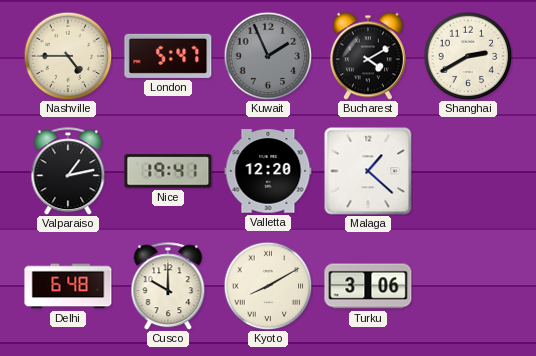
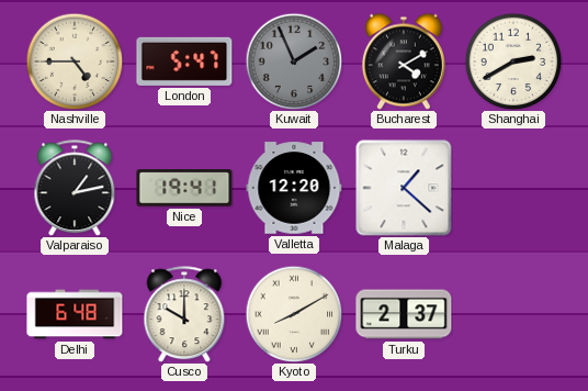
Turku: 3:06 -> 2:37
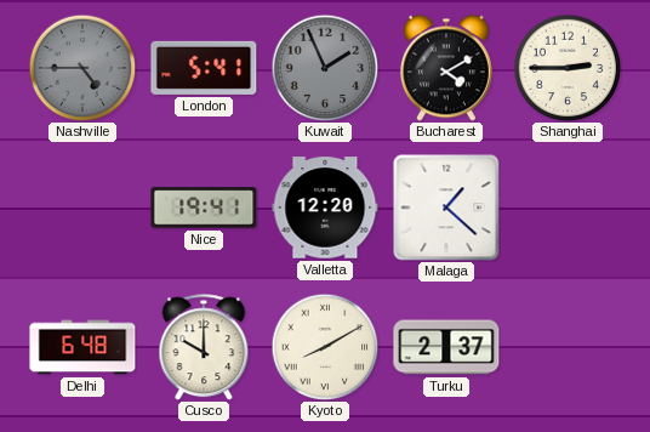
Nashville dial: cream -> grey
London: 5:47 -> 5:41
Shanghai: 2:40 -> 2:45
Valparaiso: 1:13 -> none
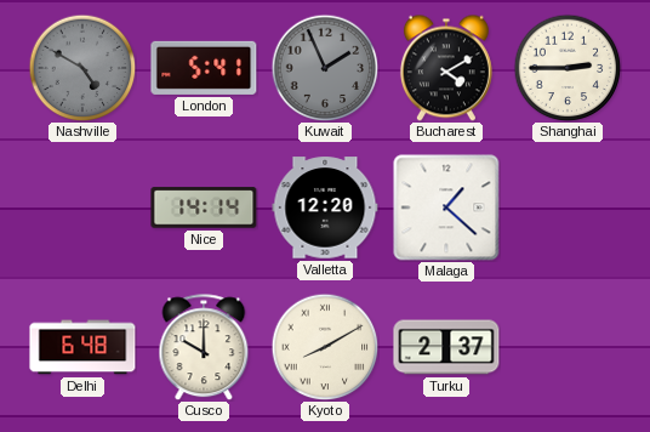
Nashville: 4:45 -> 4:50
Nice: 19:41 -> 14:14
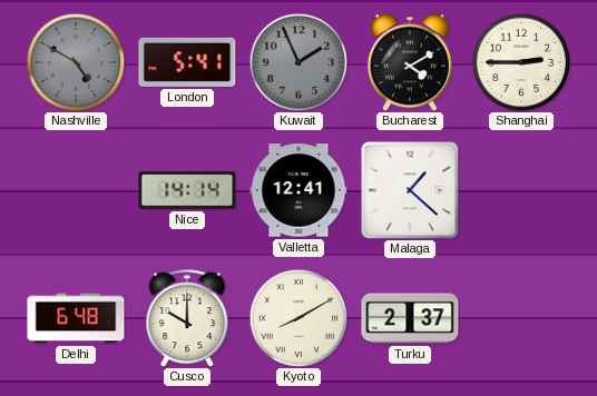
Valletta: 12:20 -> 12:41
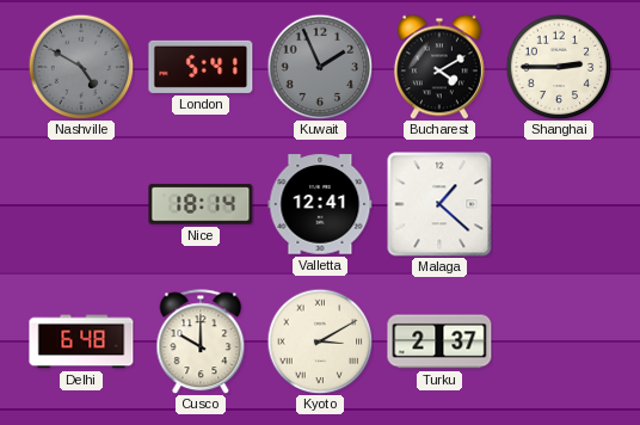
Nice: 14:14 -> 18:14
Kyoto: 8:10 -> 3:10
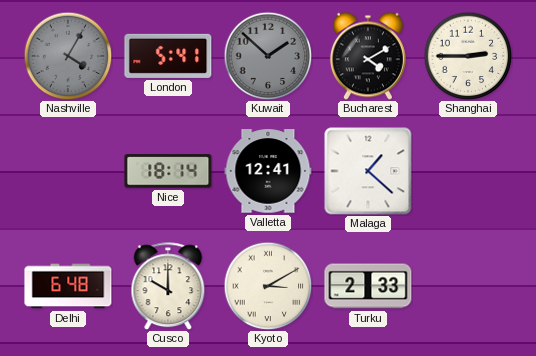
Nashville: 4:50 -> 4:05
Kuwait: 1:56 -> 1:52
Turku: 2:37 -> 2:33
